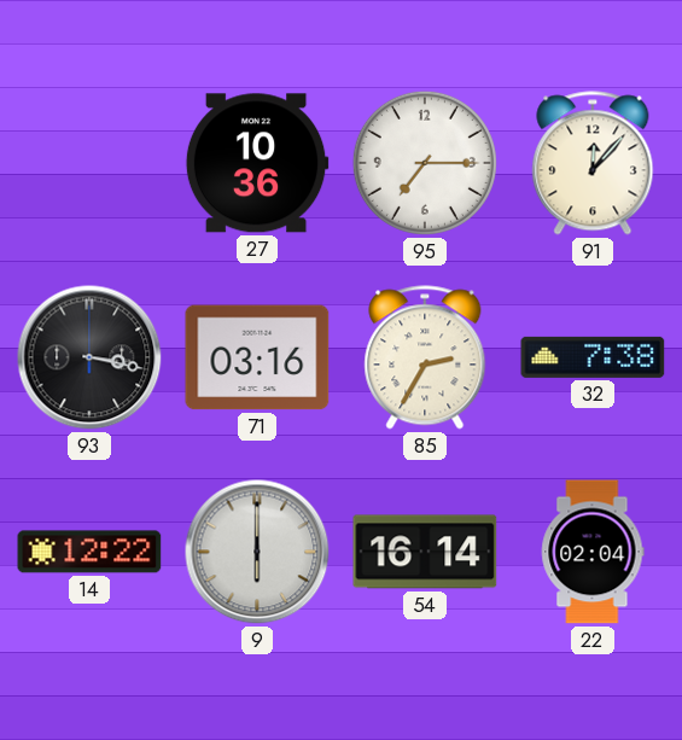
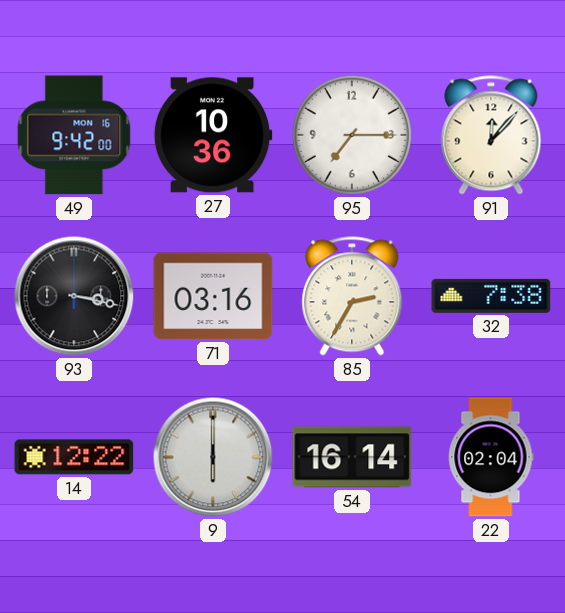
49: none -> 9:42
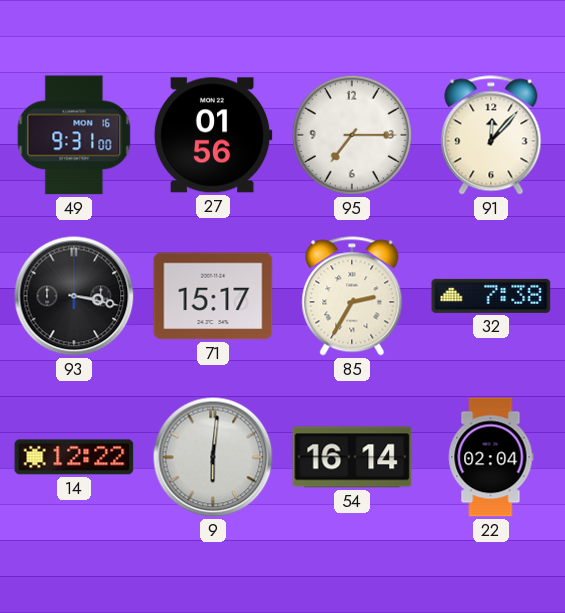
49: 9:42 -> 9:31
27: 10:36 -> 01:56
71: 03:16 -> 15:17
9: 6:00 -> 6:01
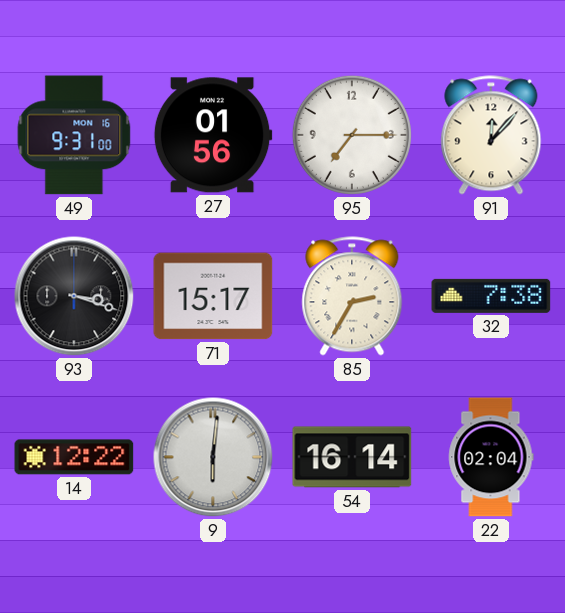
93: 3:17 -> 3:18
